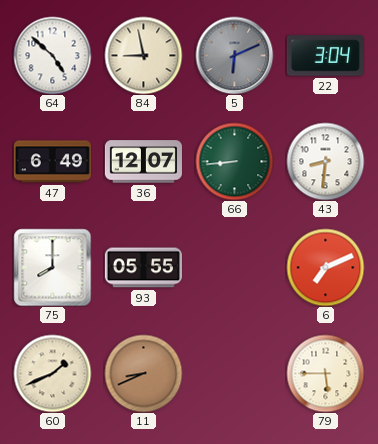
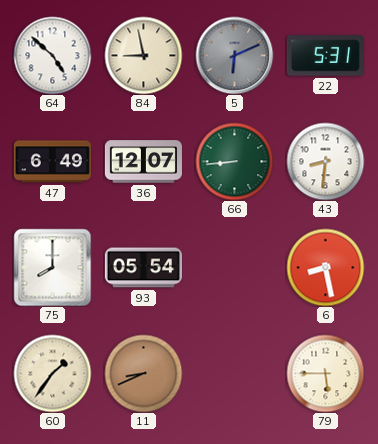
22: 3:04 -> 5:31
93: 05:55 -> 05:54
6: 7:11 -> 8:28
60: 1:41 -> 1:36
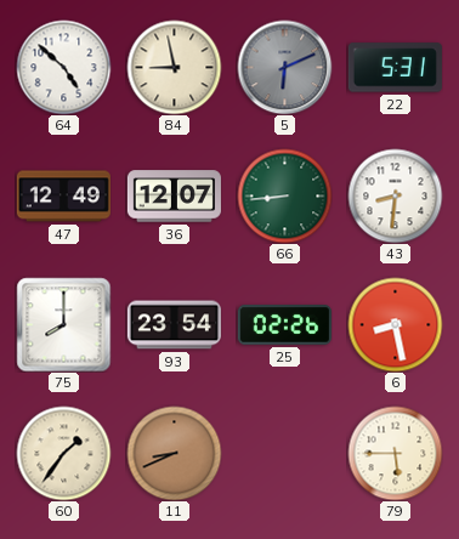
47: 6:49 -> 12:49
93: 05:54 -> 23:54
25: none -> 02:26
